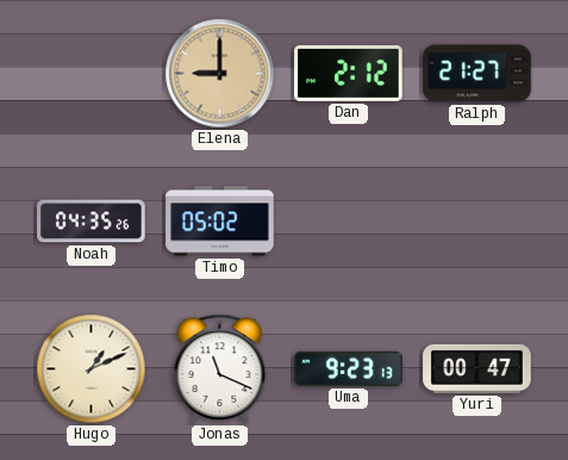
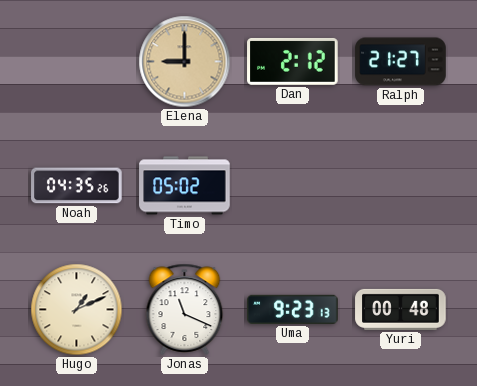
Yuri: 00:47 -> 00:48
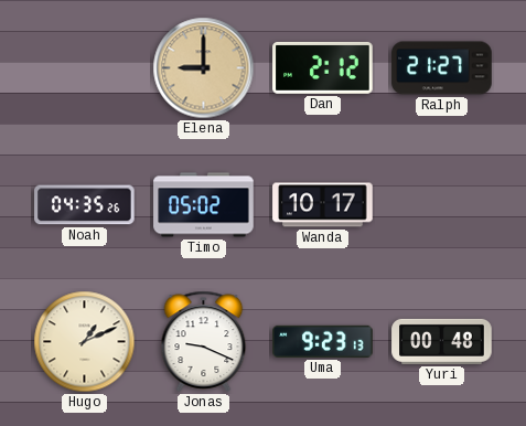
Wanda: none -> 10:17
Jonas: 11:19 -> 9:19
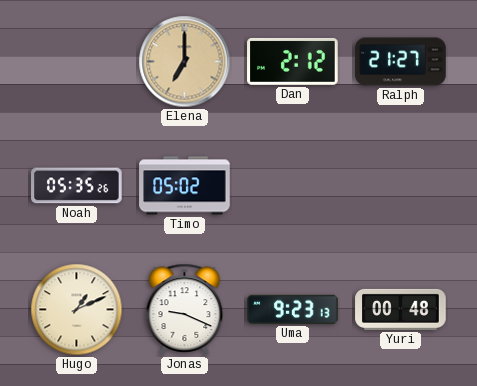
Elena: 9:00 -> 7:00
Noah: 04:35 -> 05:35
Wanda: 10:17 -> none
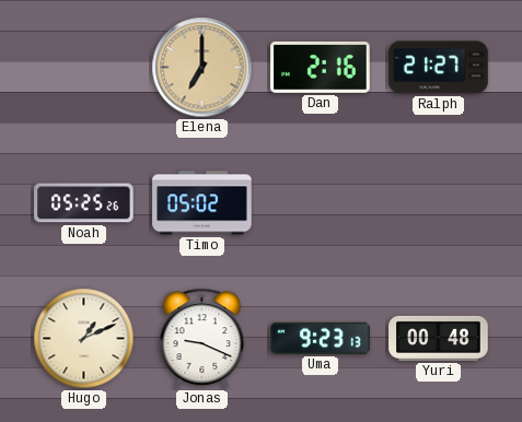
Dan: 2:12 -> 2:16
Noah: 05:35 -> 05:25
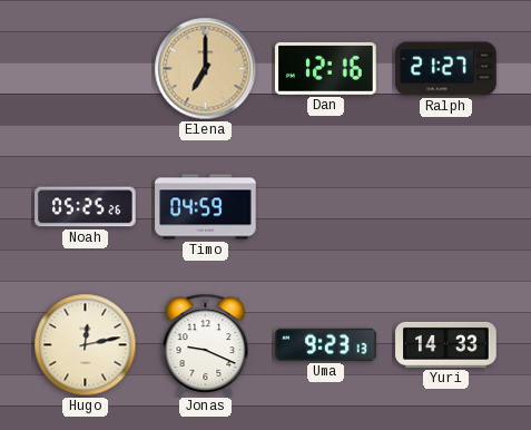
Dan: 2:16 -> 12:16
Timo: 05:02 -> 04:59
Hugo: 1:11 -> 12:13
Yuri: 00:48 -> 14:33
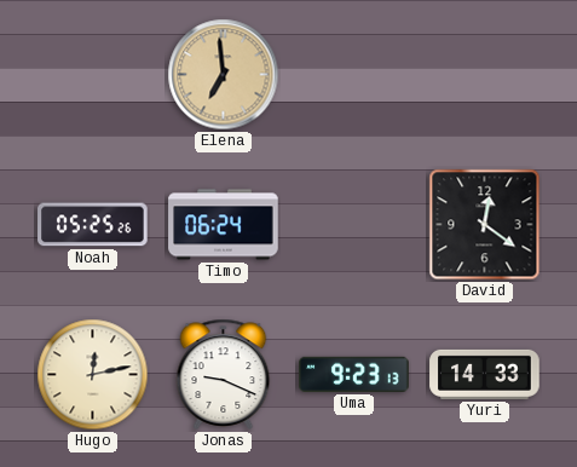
Elena: 7:00 -> 6:59
Dan: 12:16 -> none
Ralph: 21:27 -> none
Timo: 04:59 -> 06:24
David: none -> 12:21
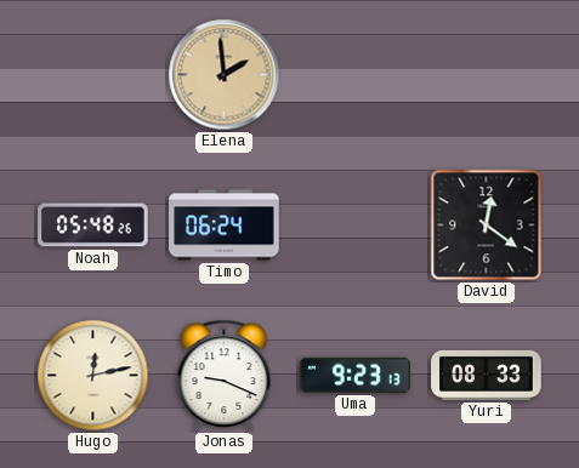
Elena: 6:59 -> 1:59
Noah: 05:25 -> 05:48
Yuri: 14:33 -> 08:33
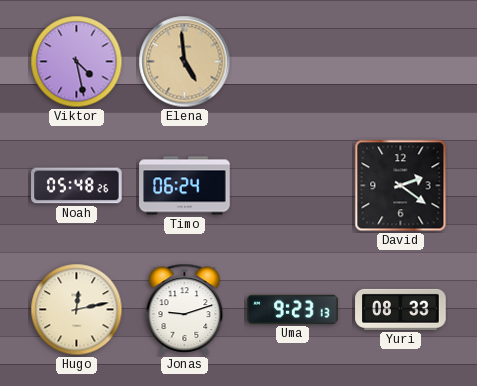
Viktor: none -> 4:28
Elena: 1:59 -> 4:59
David: 12:21 -> 2:21
Jonas: 9:19 -> 9:12
